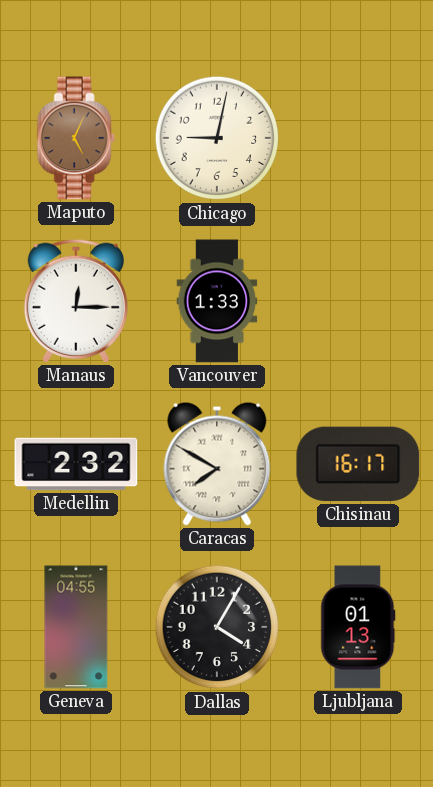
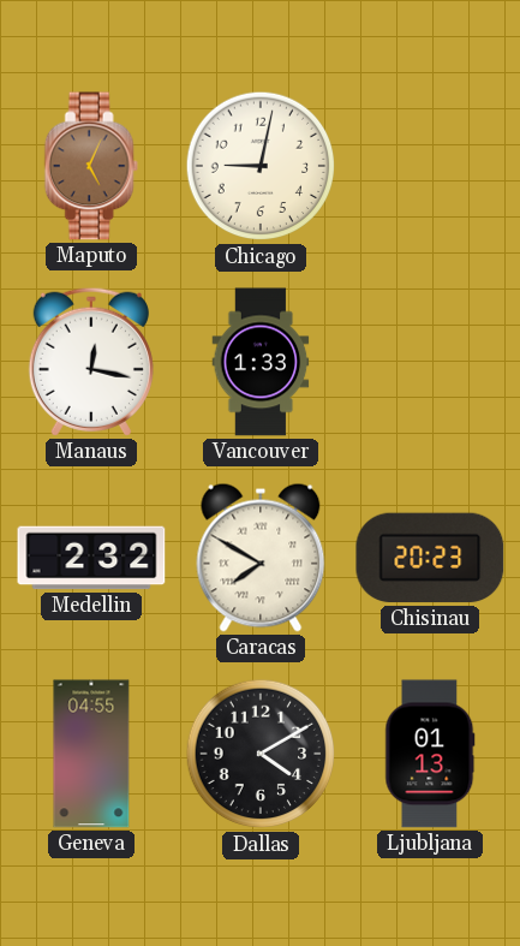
Manaus: 12:15 -> 12:17
Chisinau: 16:17 -> 20:23
Dallas: 4:05 -> 4:10
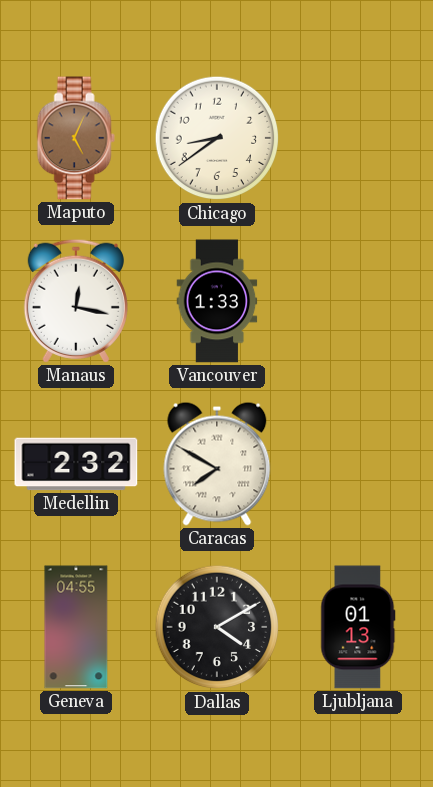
Chicago: 9:02 -> 8:39
Chisinau: 20:23 -> none
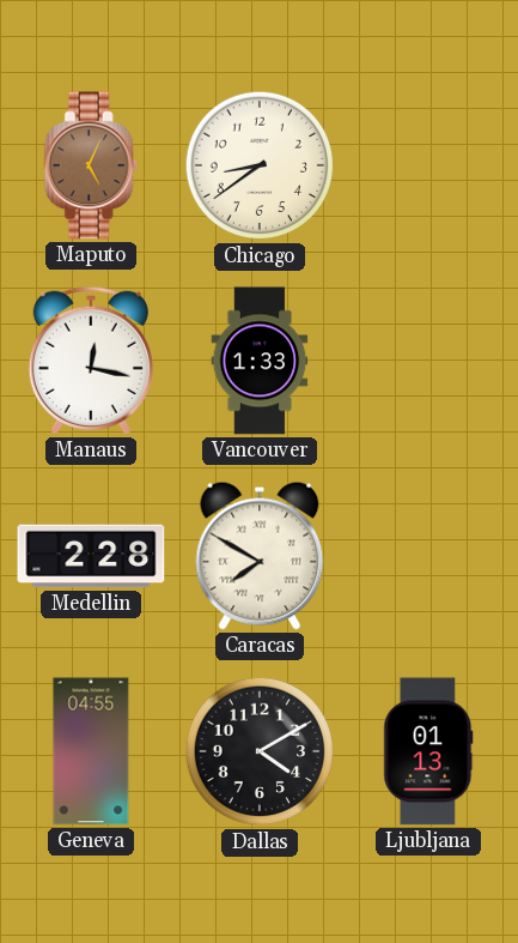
Medellin: 2:32 -> 2:28
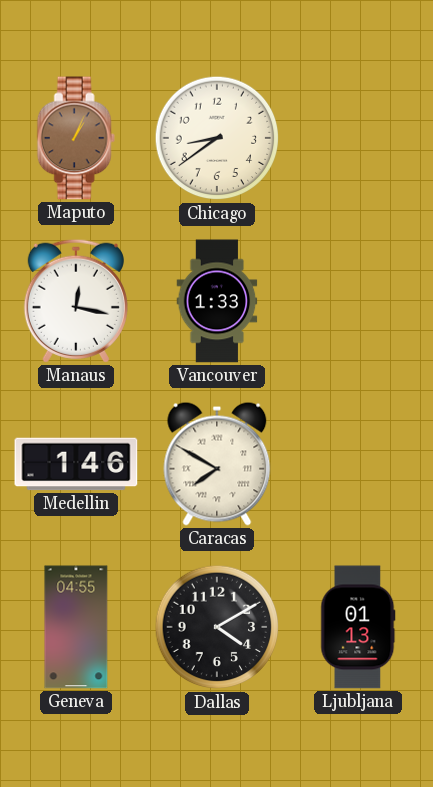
Maputo: 5:04 -> 1:04
Medellin: 2:28 -> 1:46
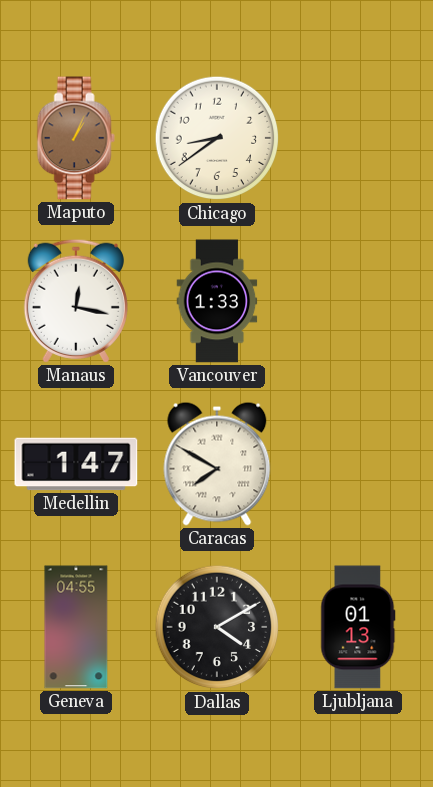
Medellin: 1:46 -> 1:47
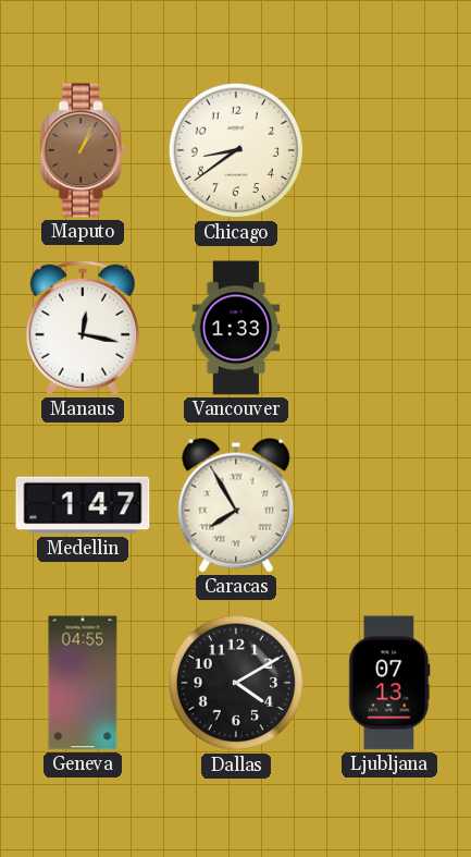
Caracas: 7:50 -> 7:55
Ljubljana: 01:13 -> 07:13
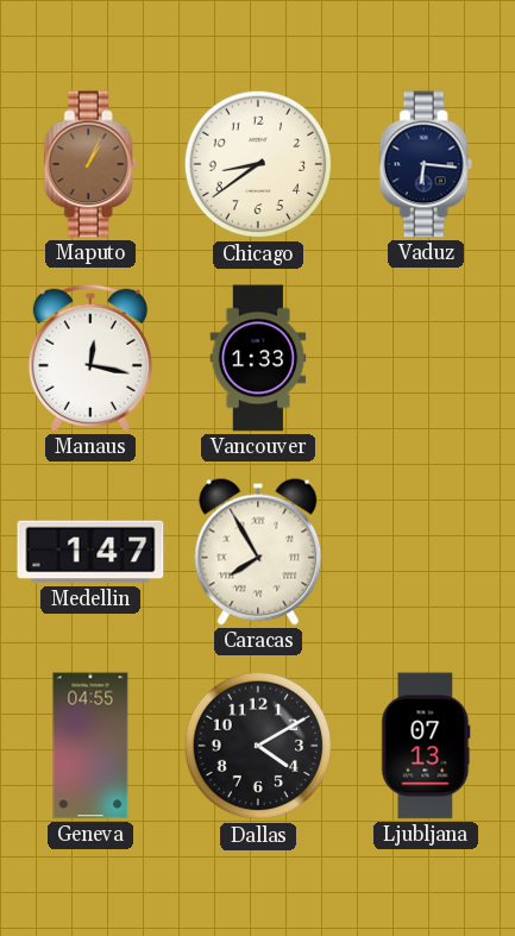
Vaduz: none -> 6:16
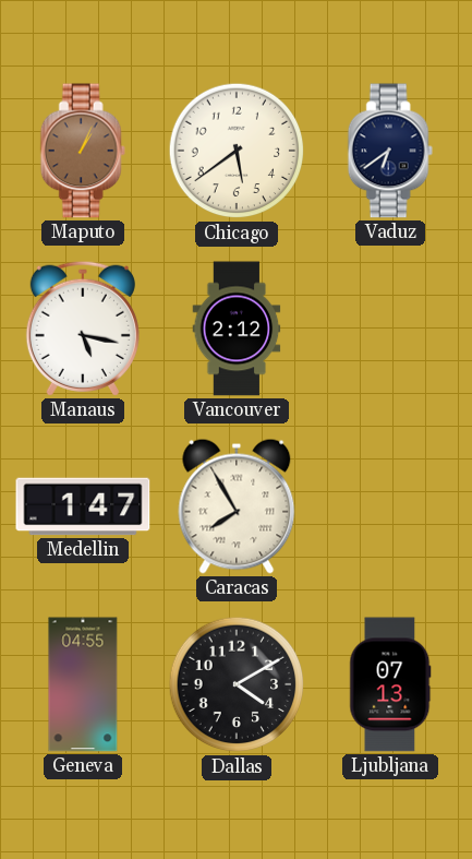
Chicago: 8:39 -> 5:39
Vaduz: 6:16 -> 6:39
Manaus: 12:17 -> 5:17
Vancouver: 1:33 -> 2:12
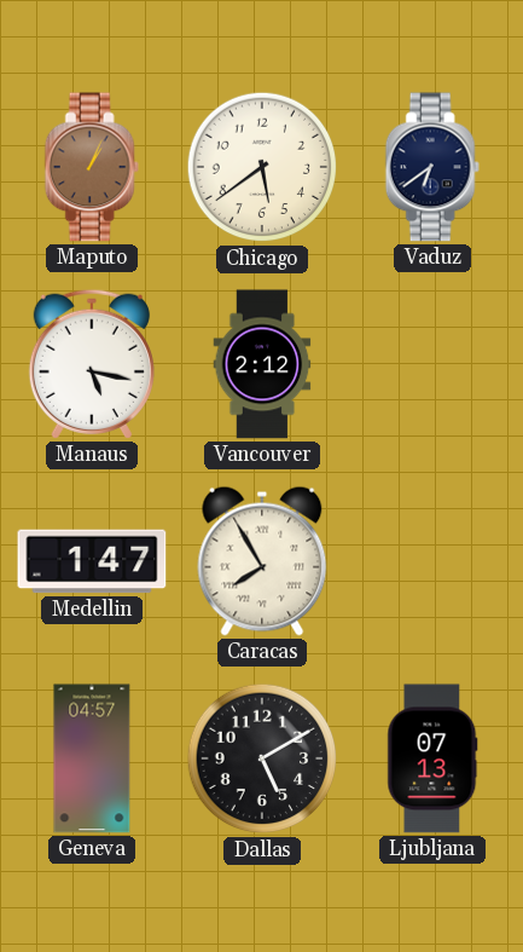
Geneva: 04:55 -> 04:57
Dallas: 4:10 -> 5:10
